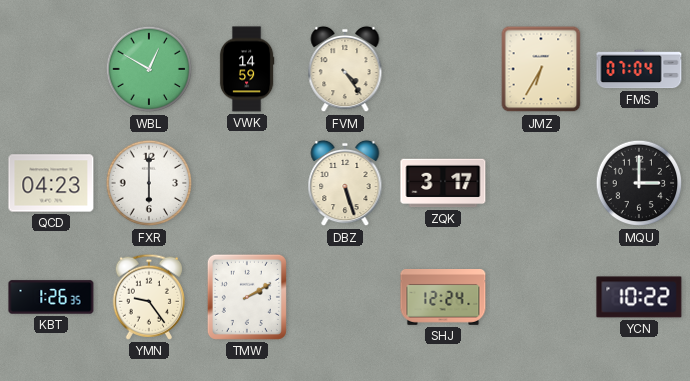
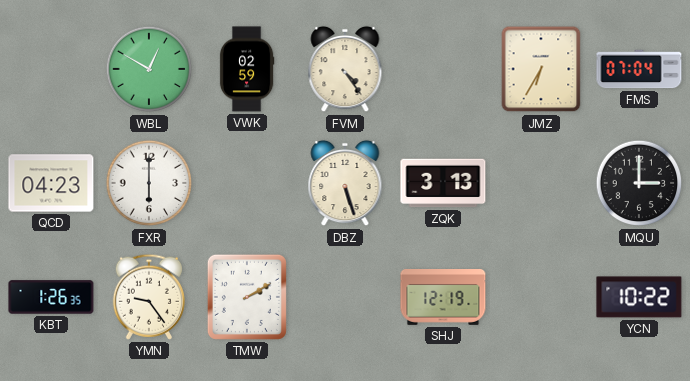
VWK: 14:59 -> 02:59
ZQK: 3:17 -> 3:13
SHJ: 12:24 -> 12:19
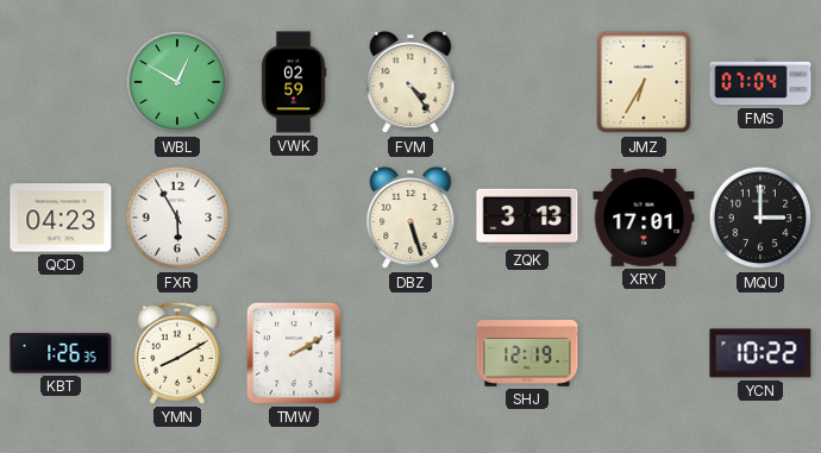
FXR: 6:00 -> 5:55
XRY: none -> 17:01
YMN: 9:24 -> 8:10
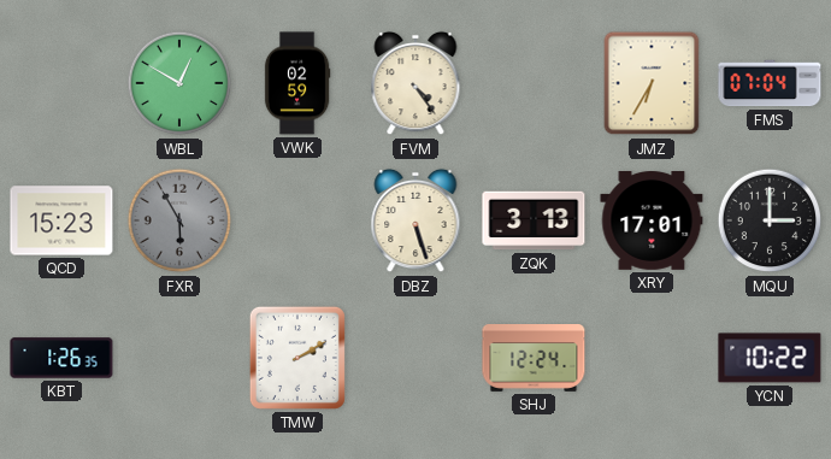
QCD: 04:23 -> 15:23
FXR dial: white -> grey
YMN: 8:10 -> none
SHJ: 12:19 -> 12:24
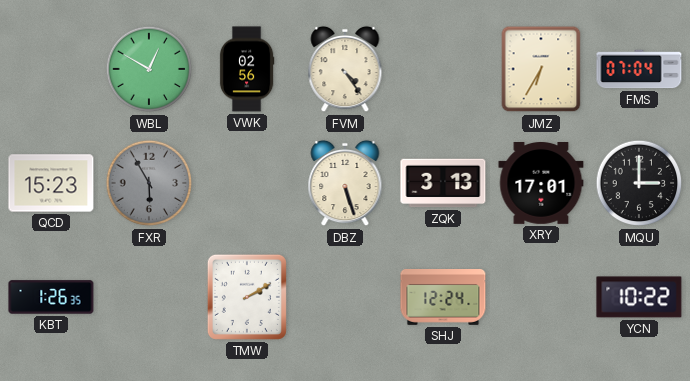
VWK: 02:59 -> 02:56
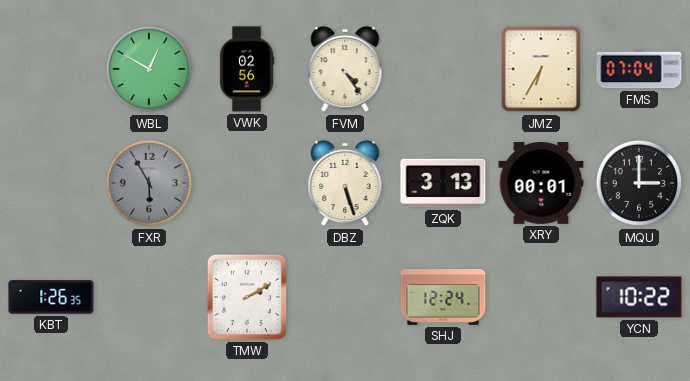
QCD: 15:23 -> none
XRY: 17:01 -> 00:01
